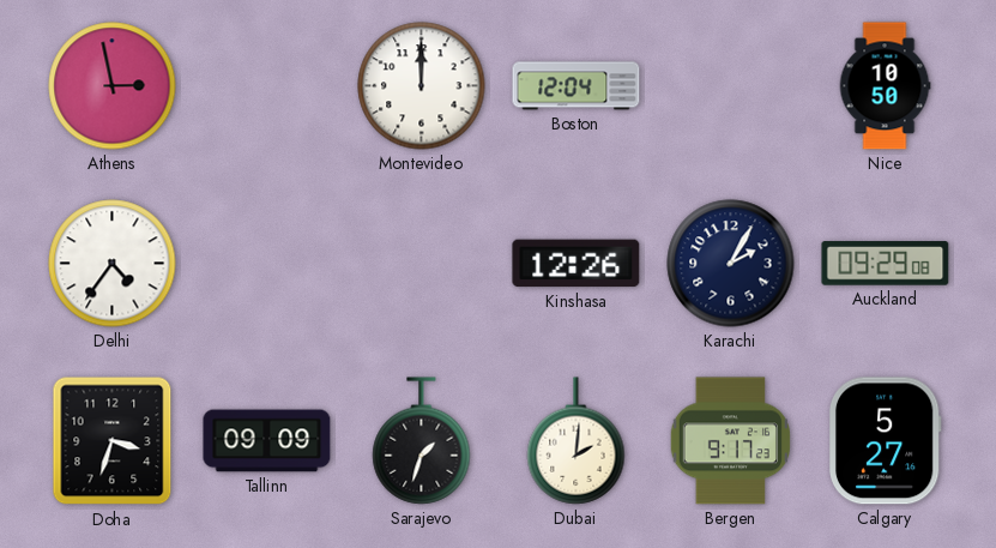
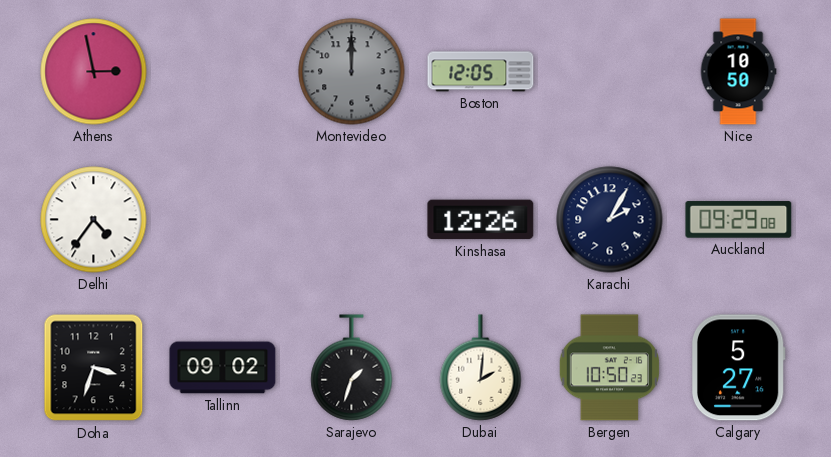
Montevideo dial: white -> grey
Boston: 12:04 -> 12:05
Tallinn: 09:09 -> 09:02
Bergen: 9:17 -> 10:50
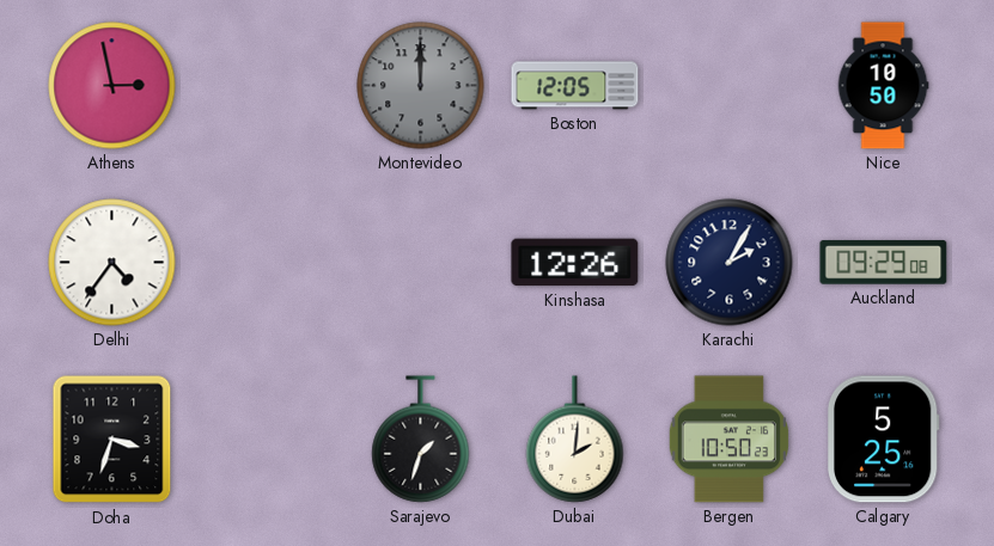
Tallinn: 09:02 -> none
Calgary: 5:27 -> 5:25
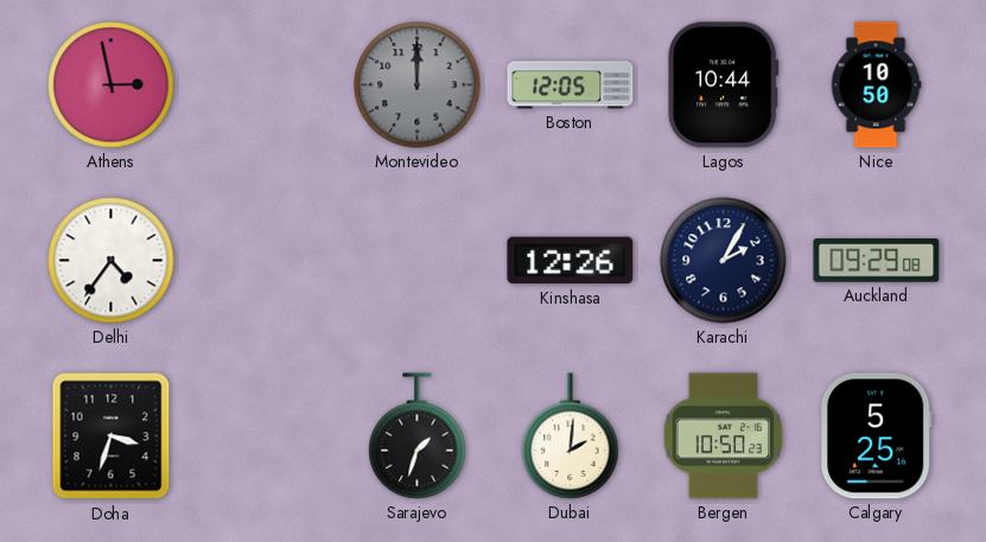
Lagos: none -> 10:44
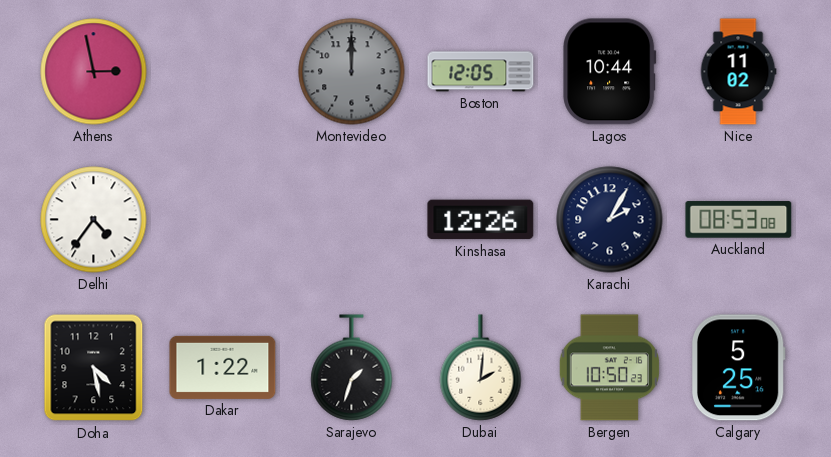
Nice: 10:50 -> 11:02
Auckland: 09:29 -> 08:53
Doha: 3:33 -> 4:28
Dakar: none -> 1:22
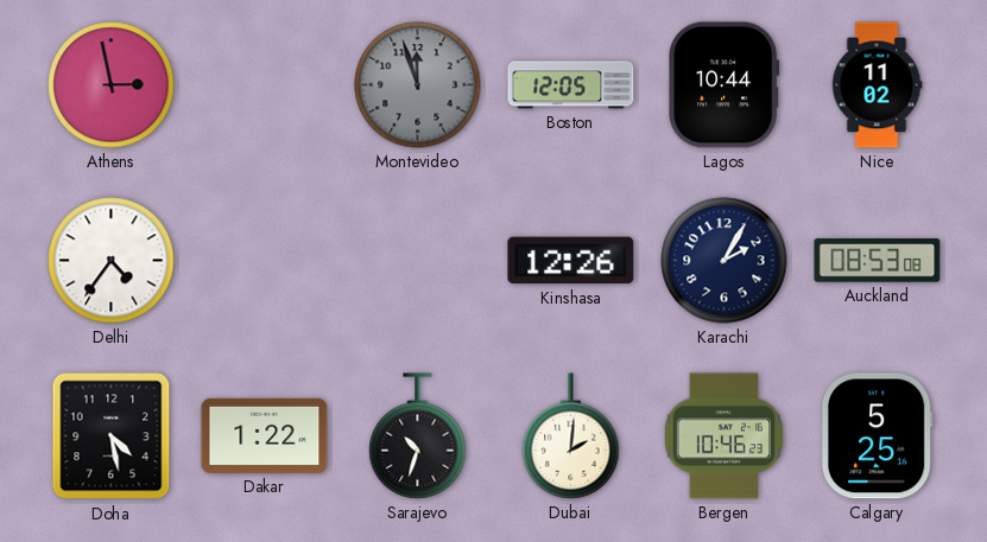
Montevideo: 12:00 -> 11:57
Sarajevo: 1:33 -> 10:33
Bergen: 10:50 -> 10:46
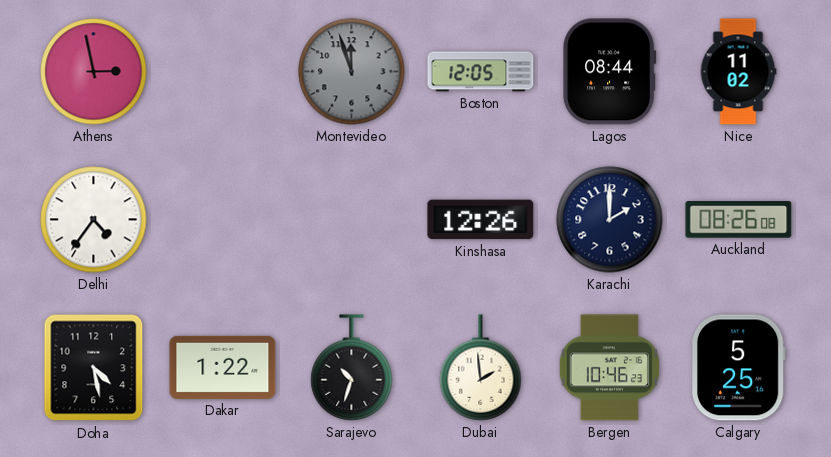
Lagos: 10:44 -> 08:44
Karachi: 2:05 -> 2:00
Auckland: 08:53 -> 08:26
Dubai: 2:01 -> 1:59
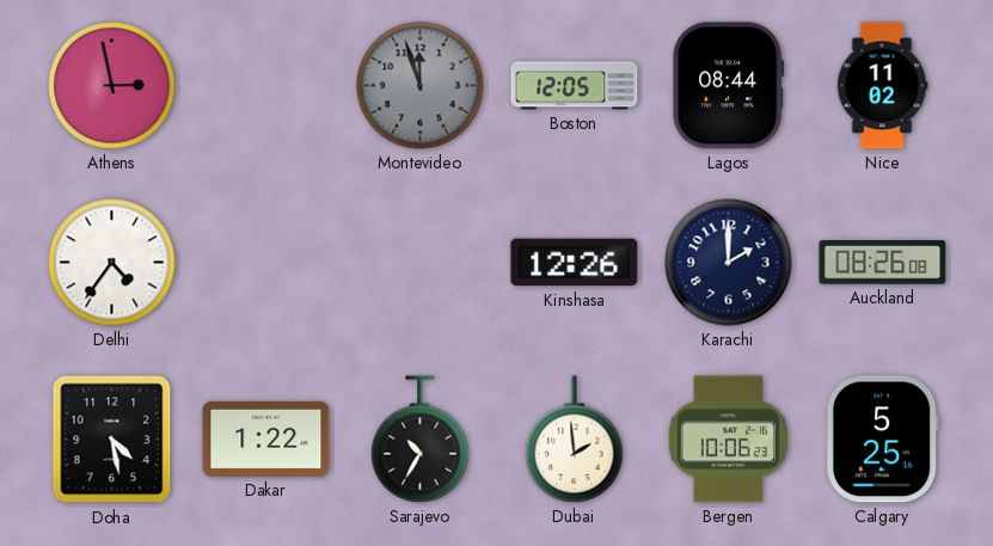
Sarajevo: 10:33 -> 10:35
Bergen: 10:46 -> 10:06
